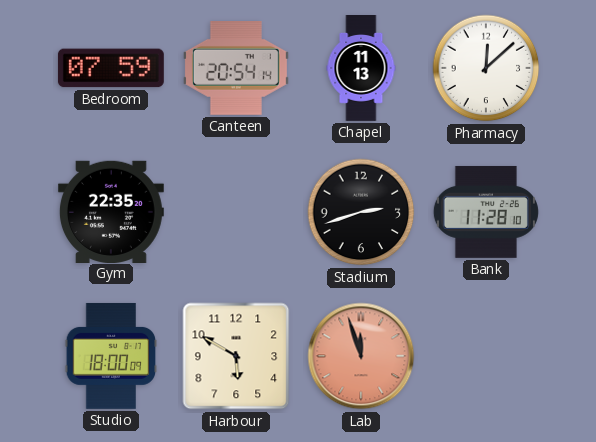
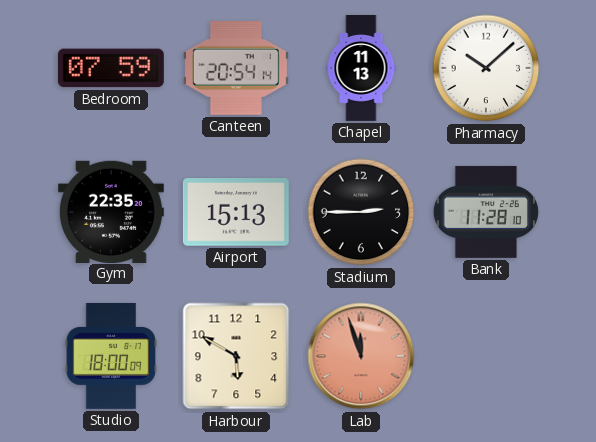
Pharmacy: 12:08 -> 10:08
Airport: none -> 15:13
Stadium: 2:42 -> 2:45
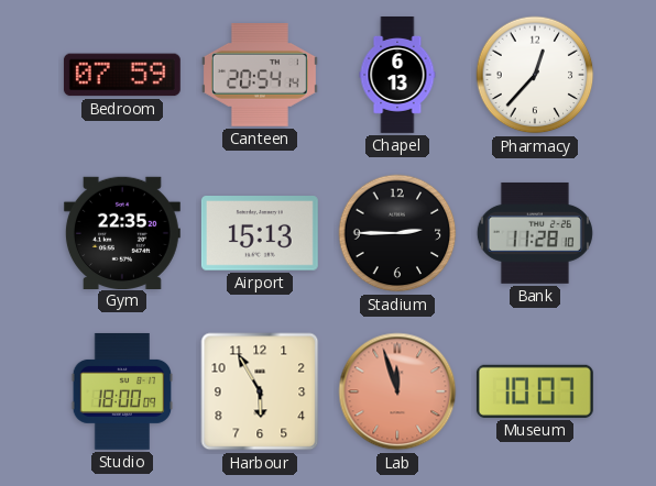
Chapel: 11:13 -> 6:13
Pharmacy: 10:08 -> 12:37
Harbour: 5:50 -> 5:55
Museum: none -> 10:07
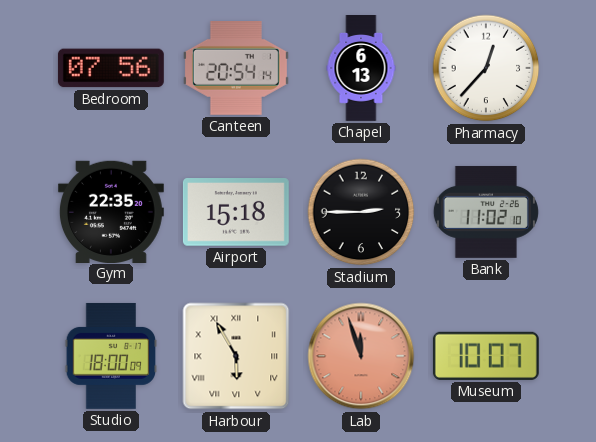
Bedroom: 07:59 -> 07:56
Airport: 15:13 -> 15:18
Bank: 11:28 -> 11:02
Harbour numerals: Arabic -> Roman
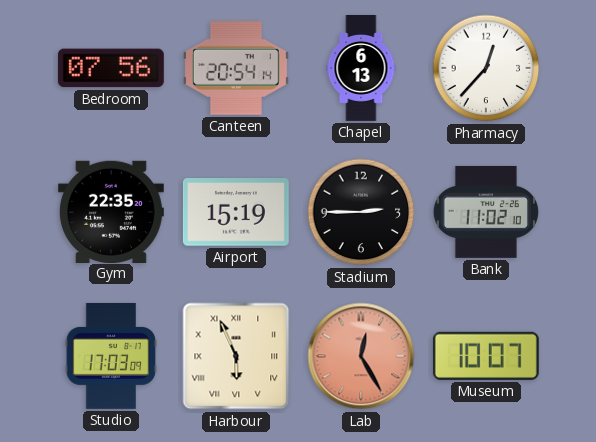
Airport: 15:18 -> 15:19
Studio: 18:00 -> 17:03
Harbour: 5:55 -> 5:56
Lab: 11:57 -> 12:25
